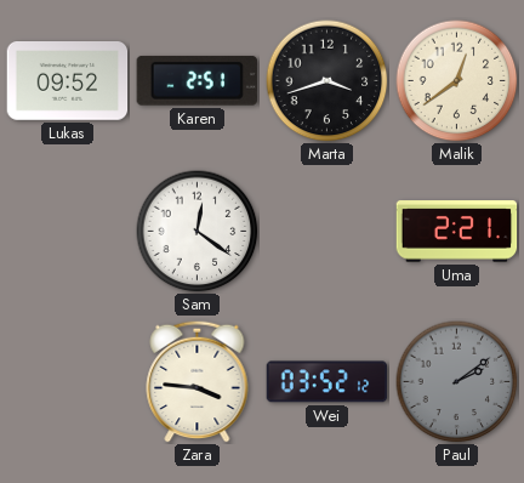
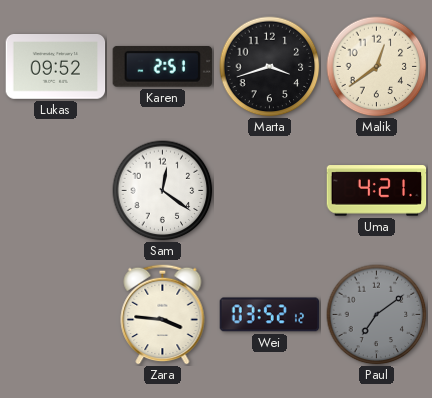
Uma: 2:21 -> 4:21
Paul: 2:09 -> 7:09
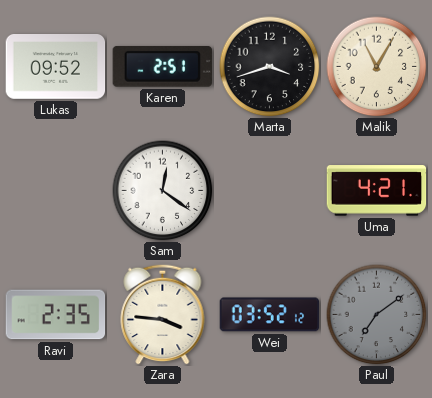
Malik: 12:39 -> 11:05
Ravi: none -> 2:35
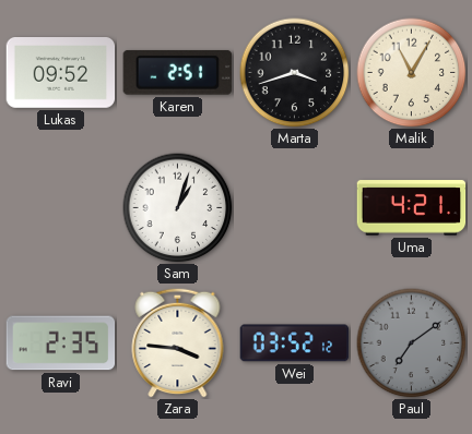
Sam: 12:21 -> 1:03
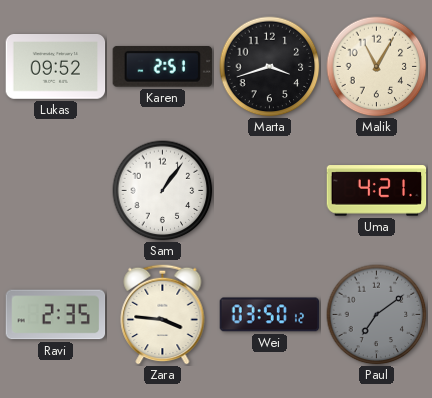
Sam: 1:03 -> 1:06
Wei: 03:52 -> 03:50
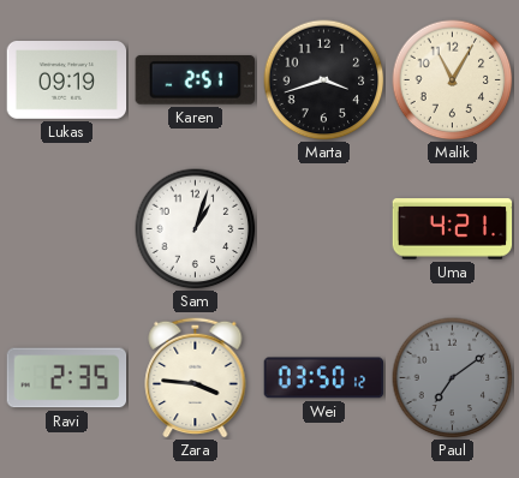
Lukas: 09:52 -> 09:19
Sam: 1:06 -> 1:03
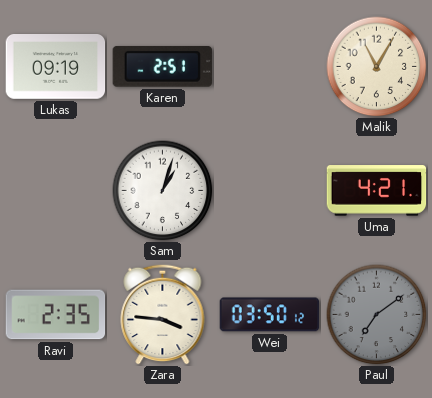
Marta: 3:42 -> none
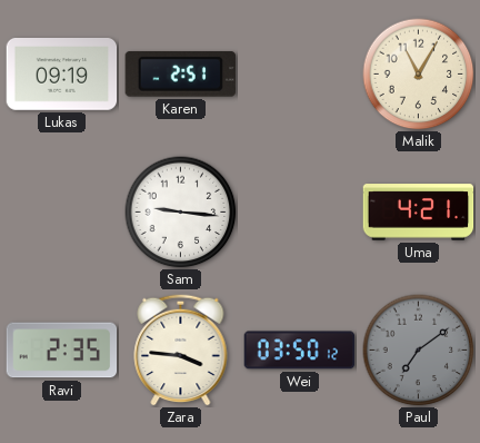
Sam: 1:03 -> 9:16
